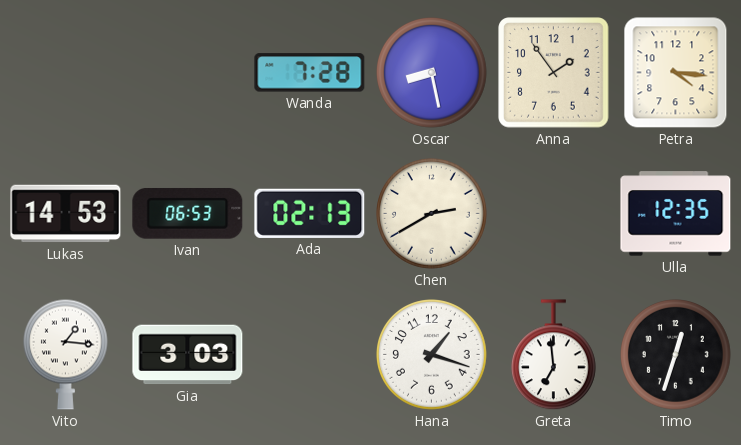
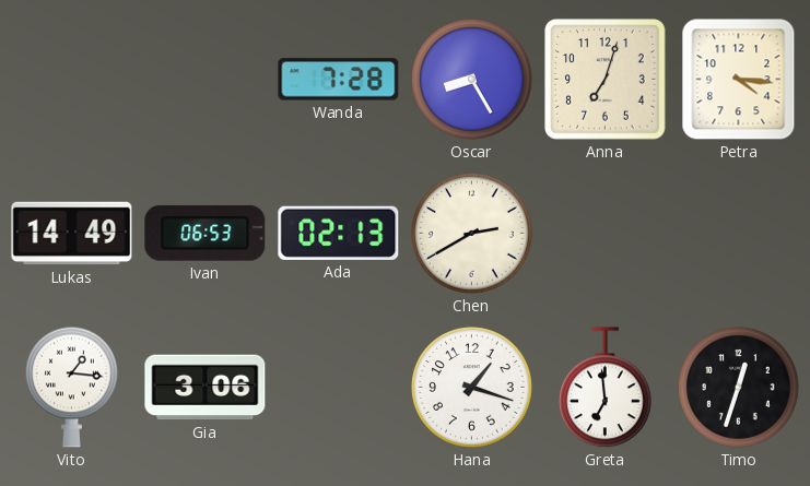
Oscar: 8:28 -> 8:25
Anna: 1:54 -> 7:03
Lukas: 14:53 -> 14:49
Ulla: 12:35 -> none
Gia: 3:03 -> 3:06
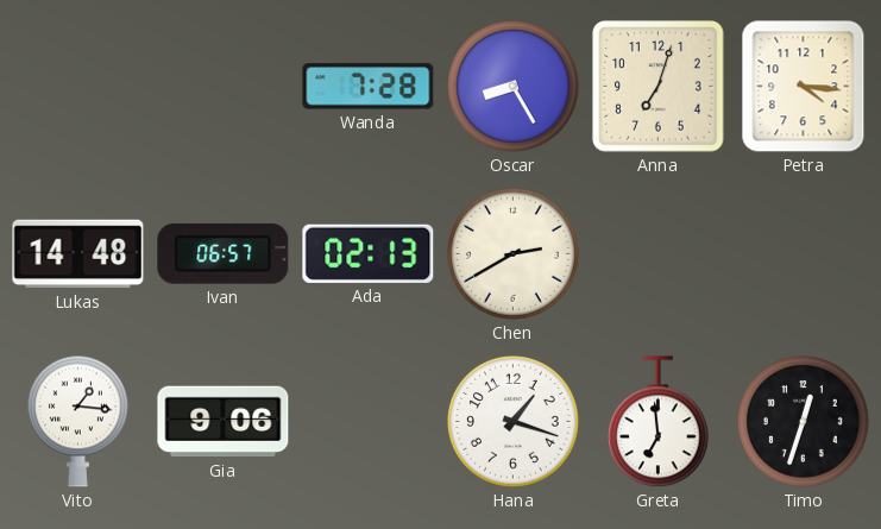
Lukas: 14:49 -> 14:48
Ivan: 06:53 -> 06:57
Gia: 3:06 -> 9:06
